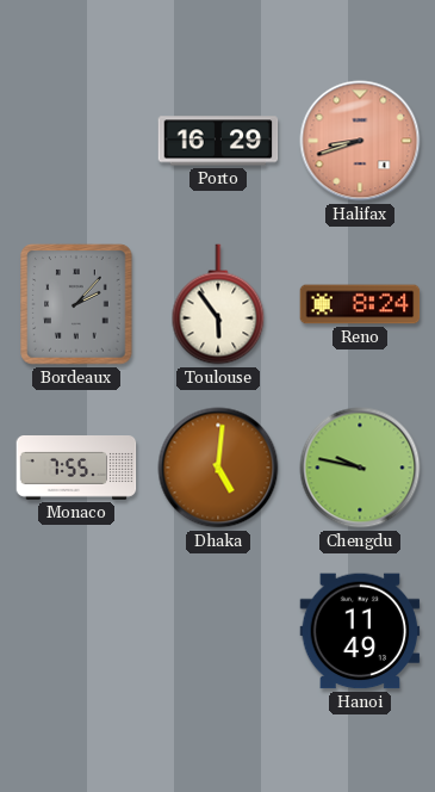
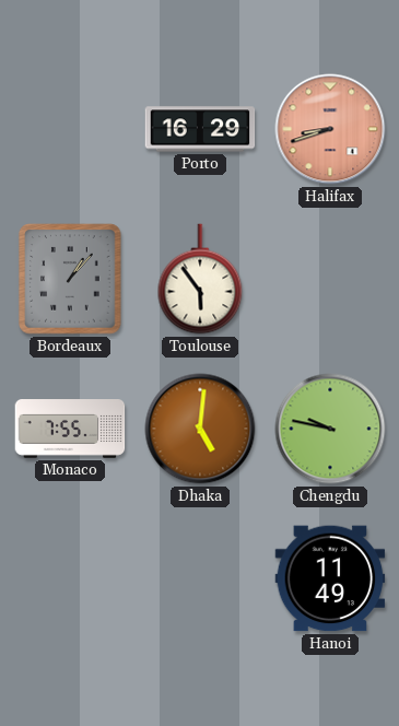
Bordeaux: 2:07 -> 1:07
Reno: 8:24 -> none
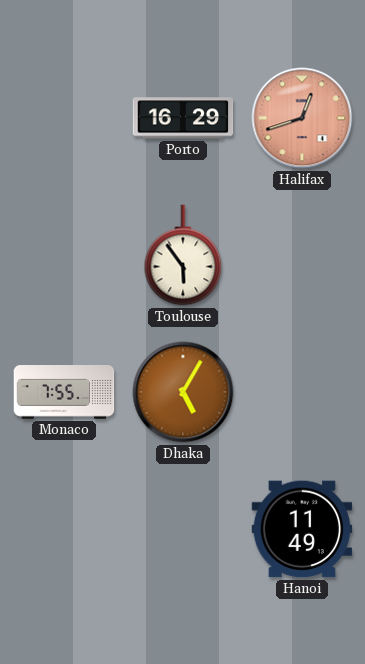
Halifax: 8:42 -> 12:42
Bordeaux: 1:07 -> none
Dhaka: 5:01 -> 5:05
Chengdu: 9:47 -> none
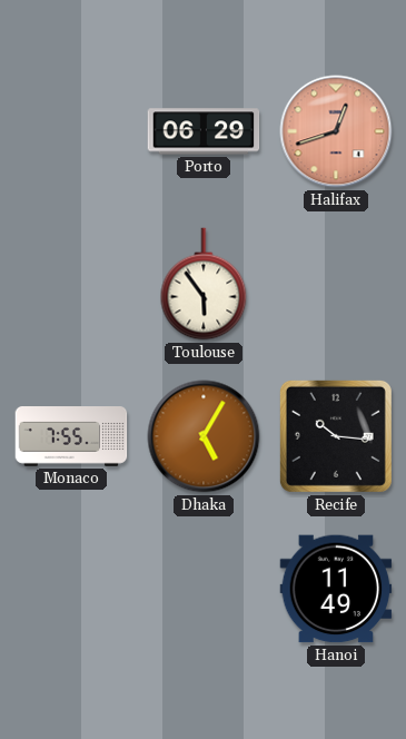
Porto: 16:29 -> 06:29
Recife: none -> 10:16
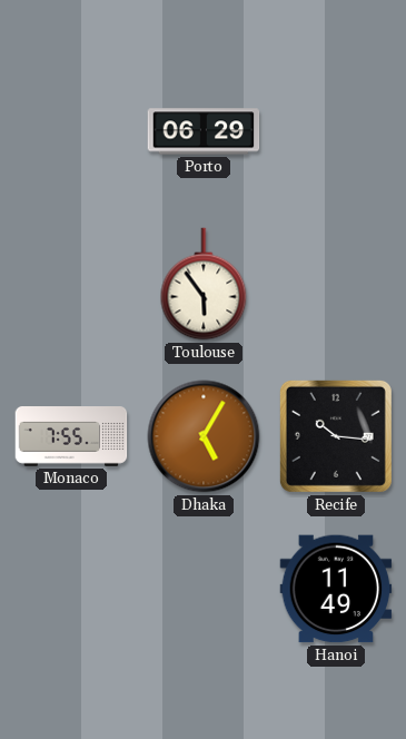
Halifax: 12:42 -> none
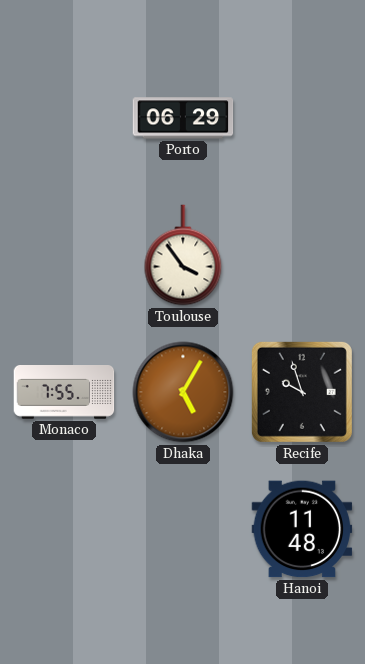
Toulouse: 5:54 -> 3:54
Recife: 10:16 -> 9:57
Hanoi: 11:49 -> 11:48
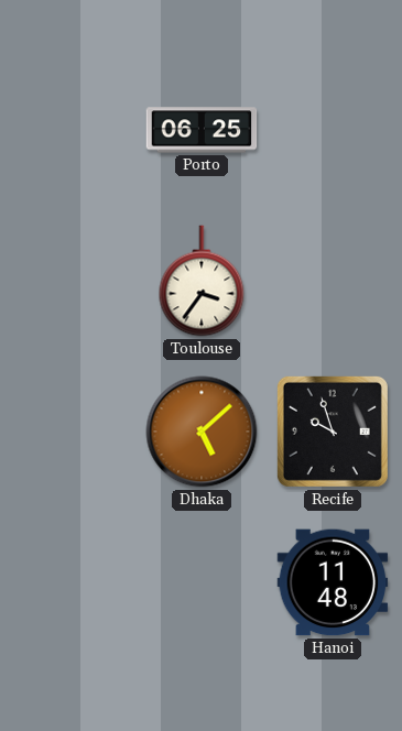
Porto: 06:29 -> 06:25
Toulouse: 3:54 -> 3:36
Monaco: 7:55 -> none
Dhaka: 5:05 -> 5:08
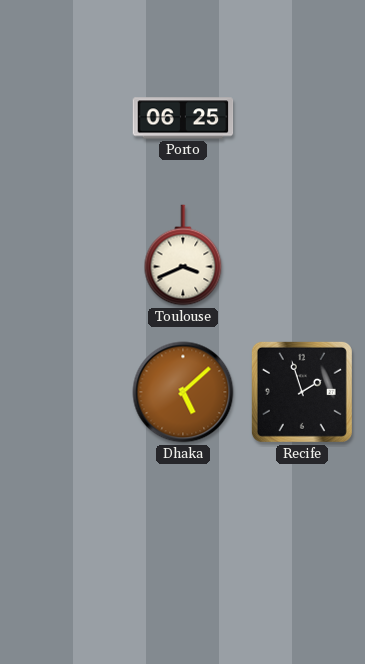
Toulouse: 3:36 -> 3:41
Recife: 9:57 -> 1:57
Hanoi: 11:48 -> none
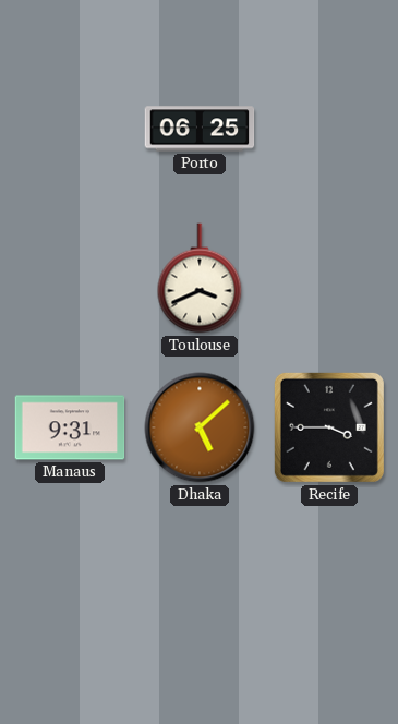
Manaus: none -> 9:31
Recife: 1:57 -> 3:45
